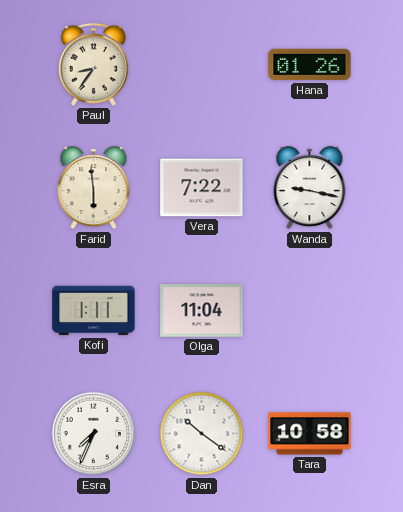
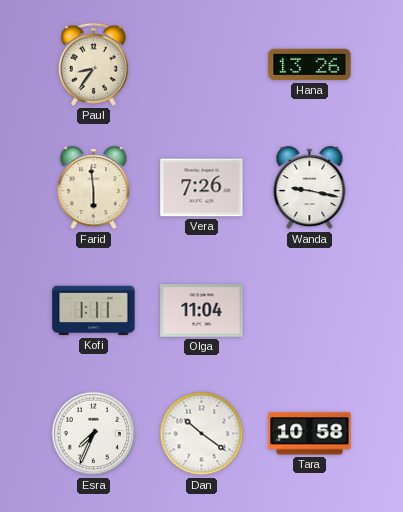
Hana: 01:26 -> 13:26
Vera: 7:22 -> 7:26
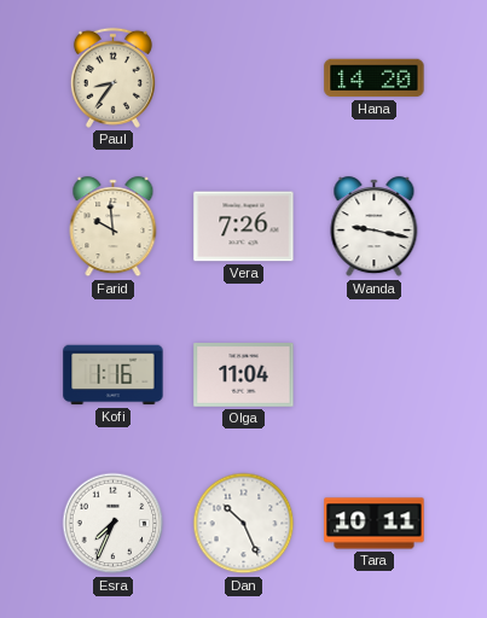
Hana: 13:26 -> 14:20
Farid: 5:59 -> 9:59
Kofi: 1:11 -> 1:16
Dan: 10:21 -> 10:26
Tara: 10:58 -> 10:11
